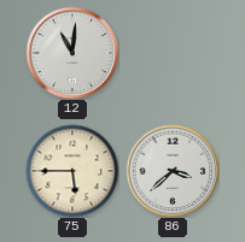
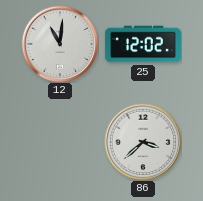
25: none -> 12:02
75: 5:45 -> none
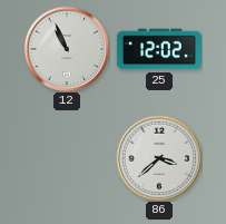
12: 11:01 -> 10:56
